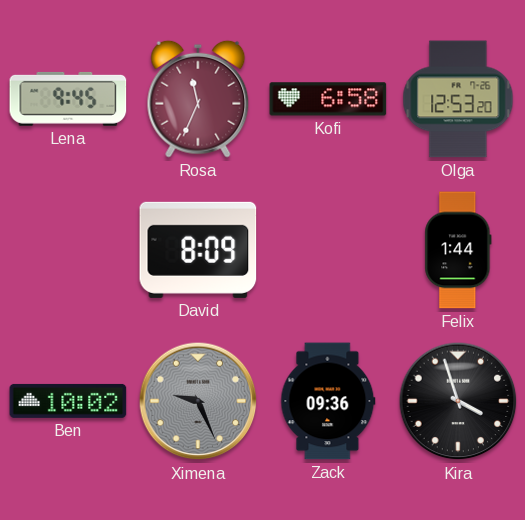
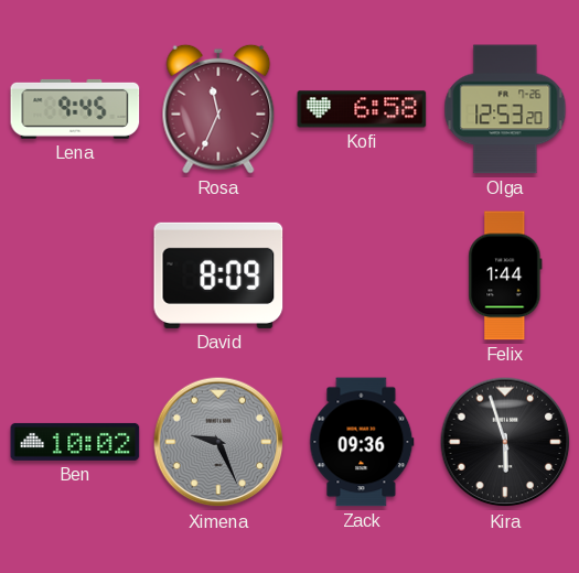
Kira: 3:57 -> 5:57
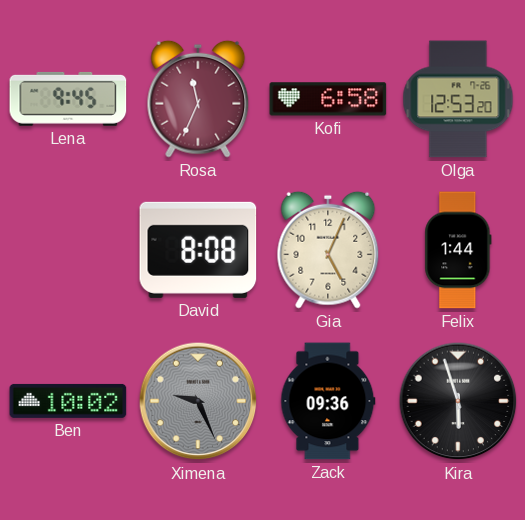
David: 8:09 -> 8:08
Gia: none -> 5:04
